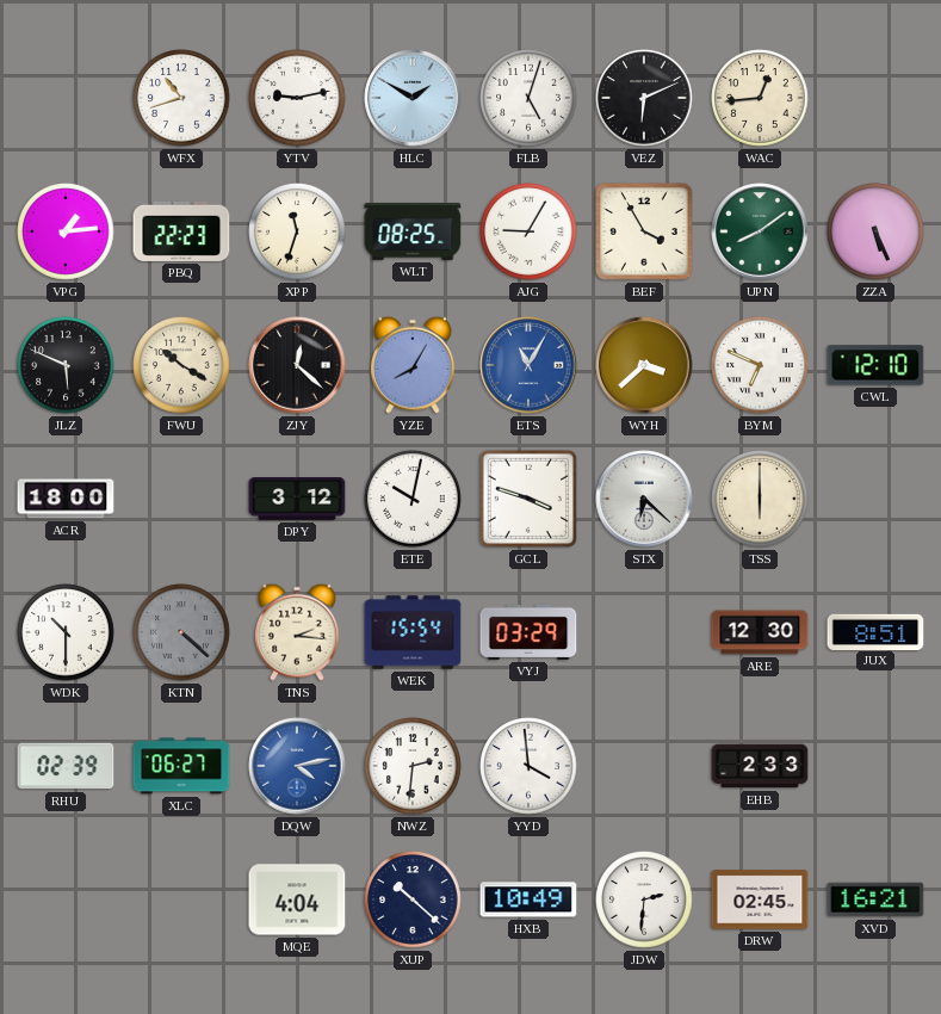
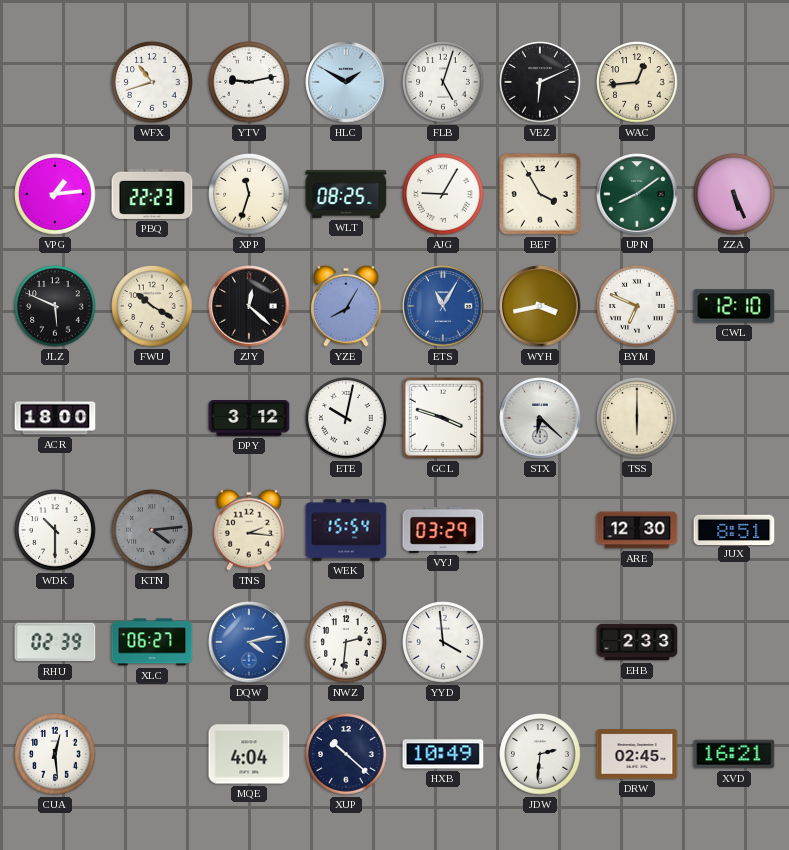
WYH: 3:38 -> 3:43
KTN: 4:22 -> 4:14
CUA: none -> 12:29
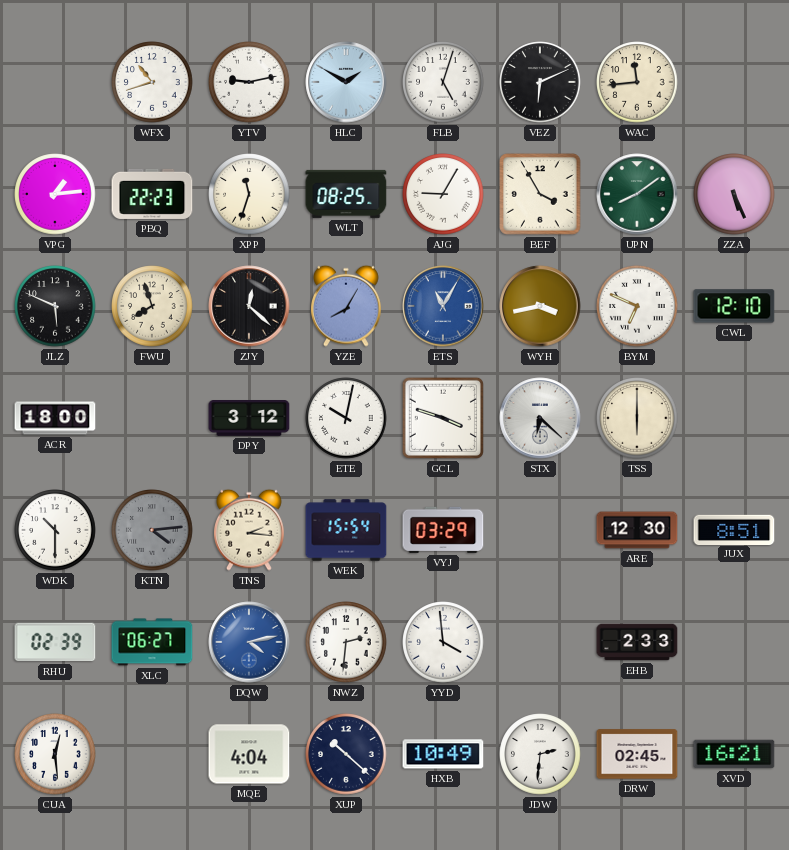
WAC: 12:44 -> 11:44
FWU: 10:20 -> 7:57
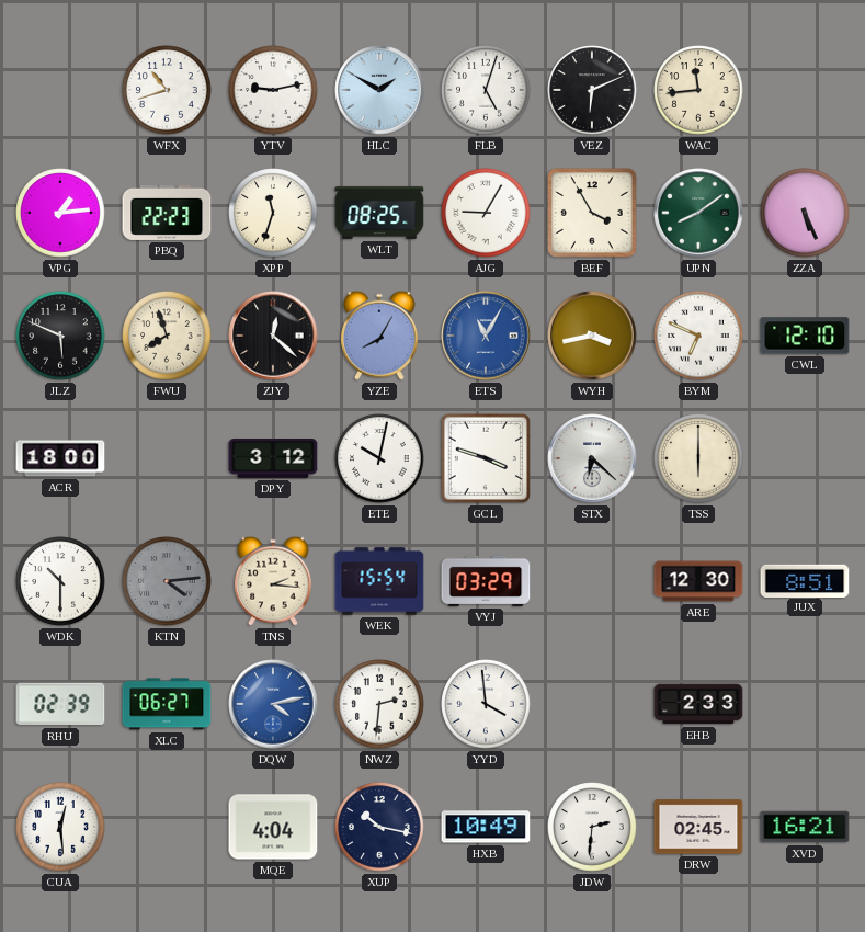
XUP: 10:22 -> 10:17
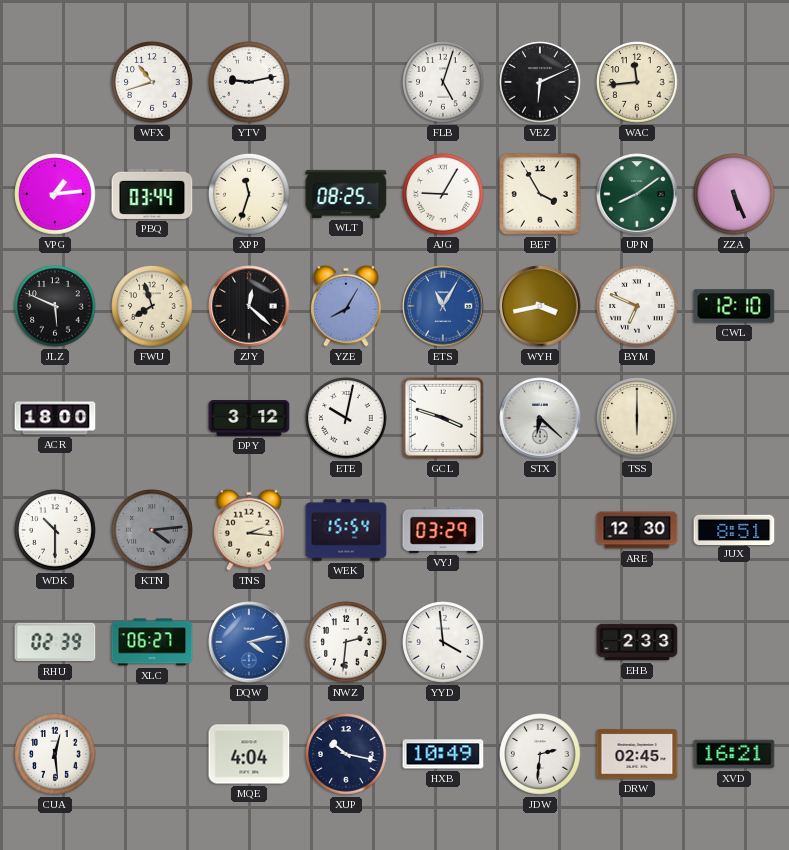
HLC: 1:50 -> none
PBQ: 22:23 -> 03:44
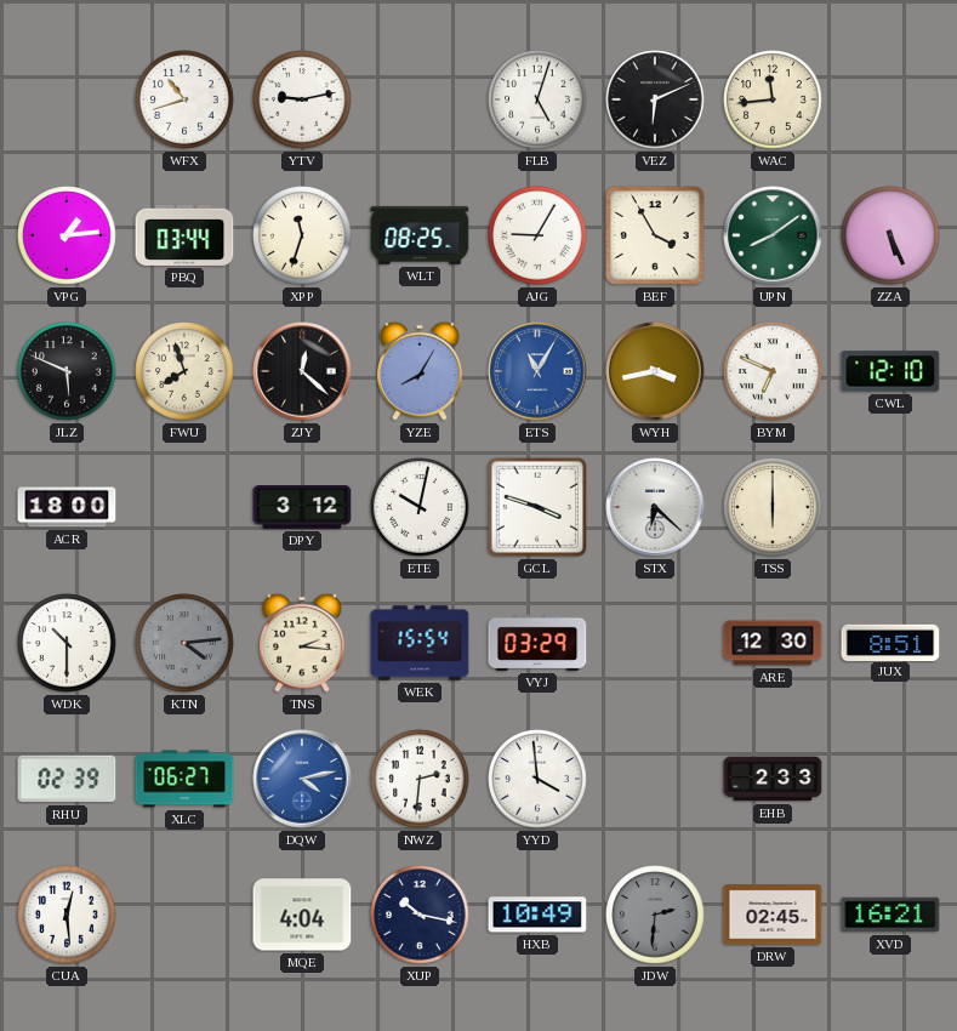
JDW dial: white -> grey
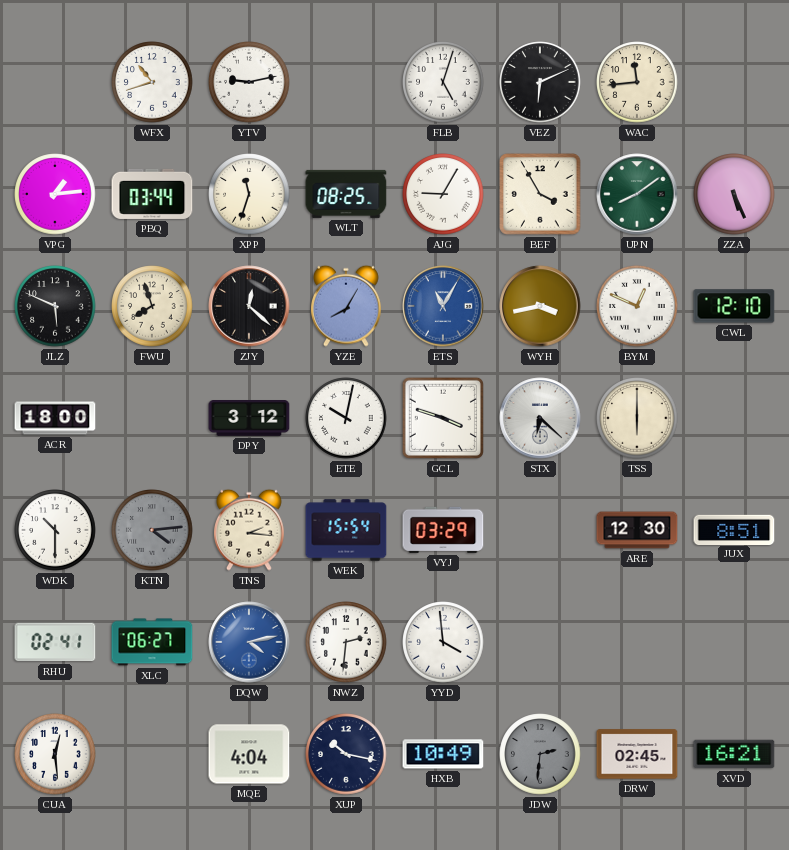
BYM: 6:49 -> 12:49
RHU: 02:39 -> 02:41
EHB: 2:33 -> none
